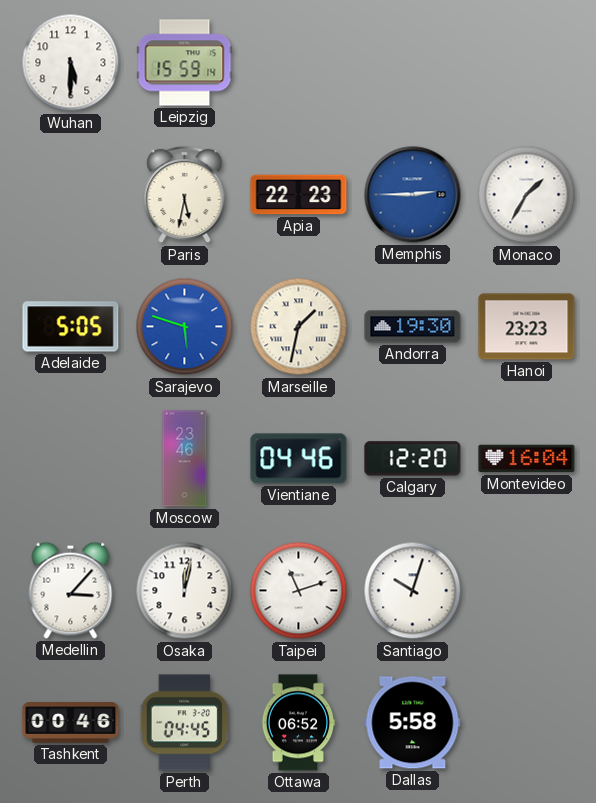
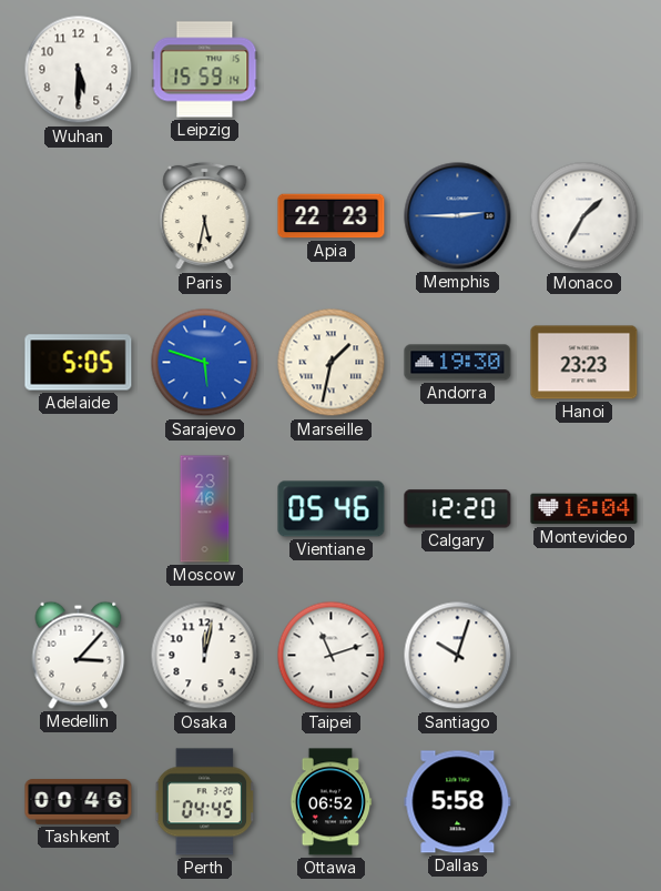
Vientiane: 04:46 -> 05:46
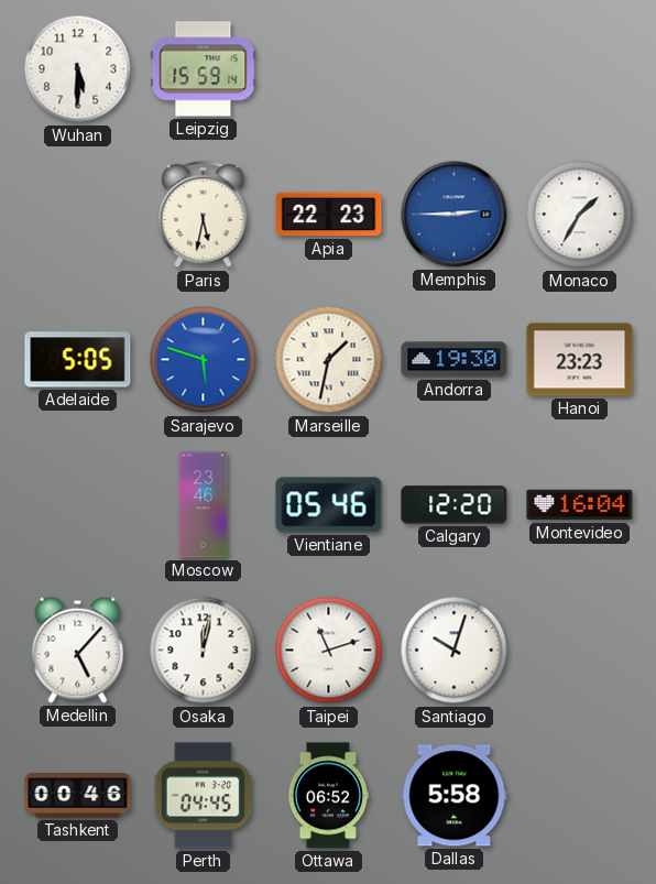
Medellin: 3:07 -> 5:07
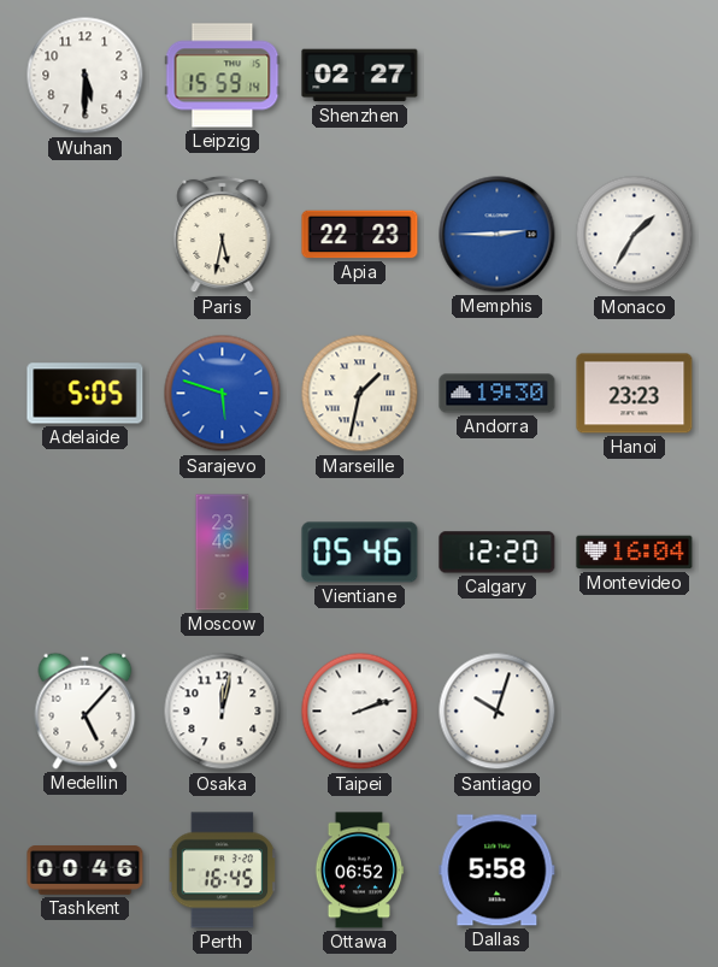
Shenzhen: none -> 02:27
Taipei: 11:12 -> 2:12
Perth: 04:45 -> 16:45
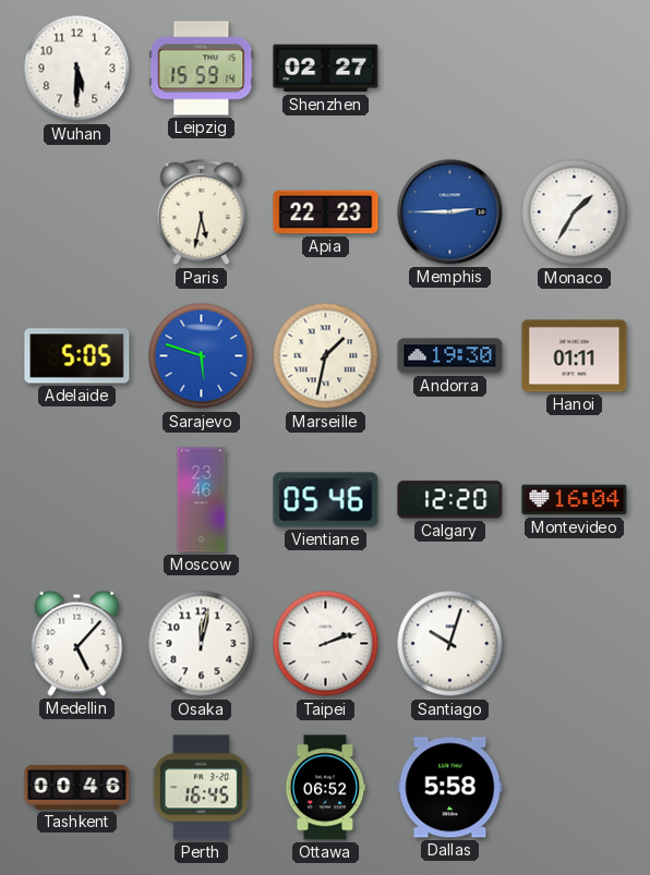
Hanoi: 23:23 -> 01:11
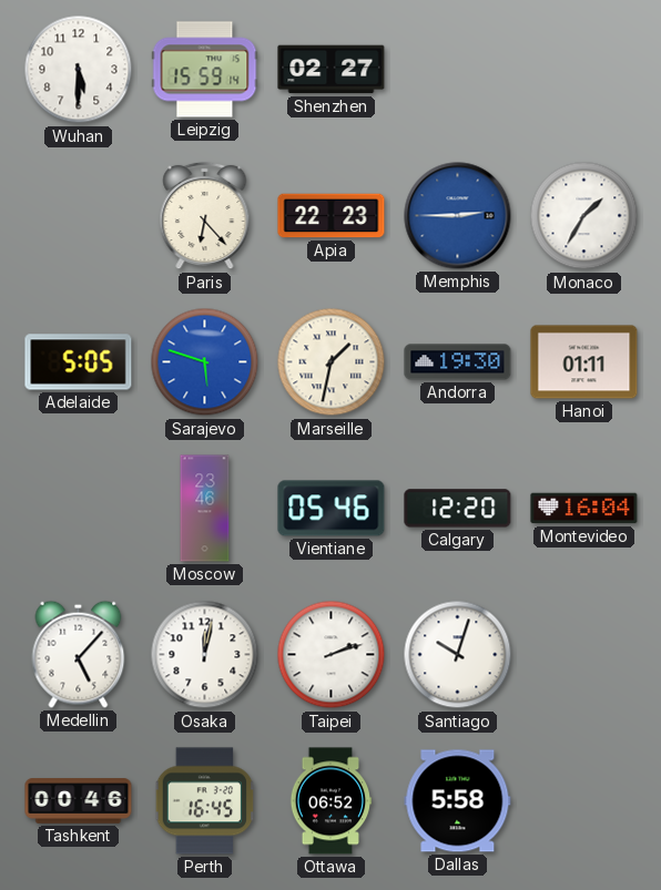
Paris: 5:32 -> 6:23
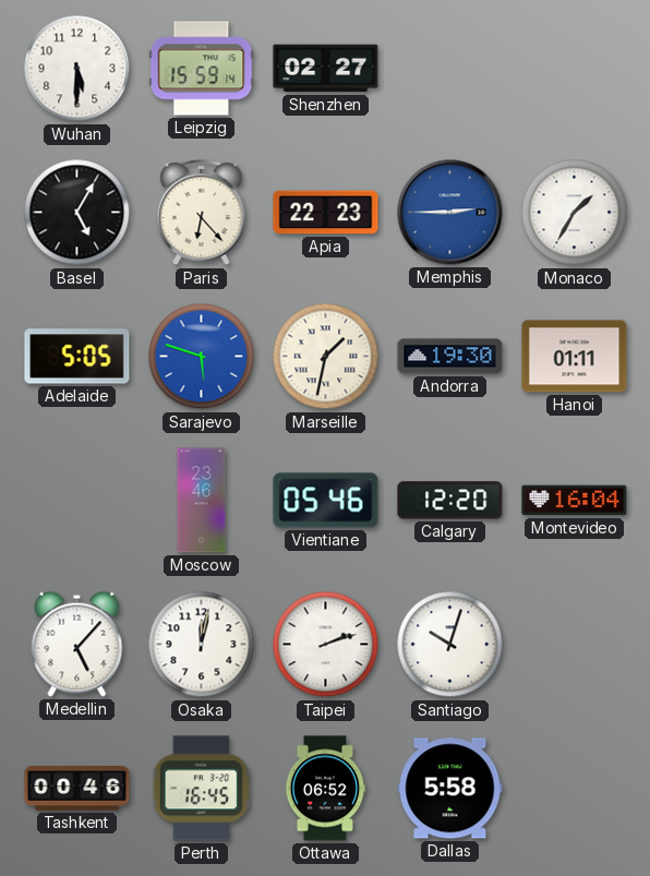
Basel: none -> 5:05
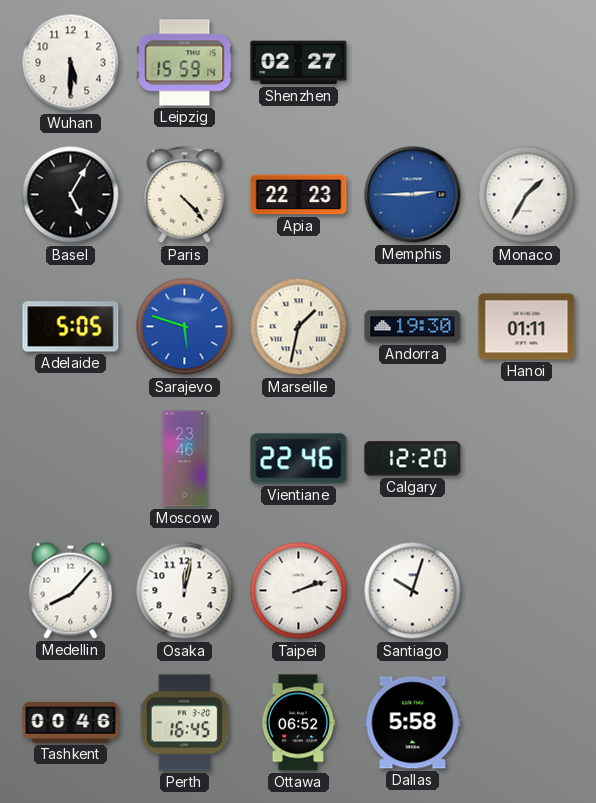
Paris: 6:23 -> 4:23
Vientiane: 05:46 -> 22:46
Montevideo: 16:04 -> none
Medellin: 5:07 -> 8:07
